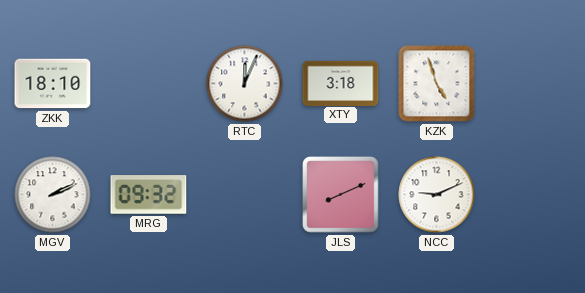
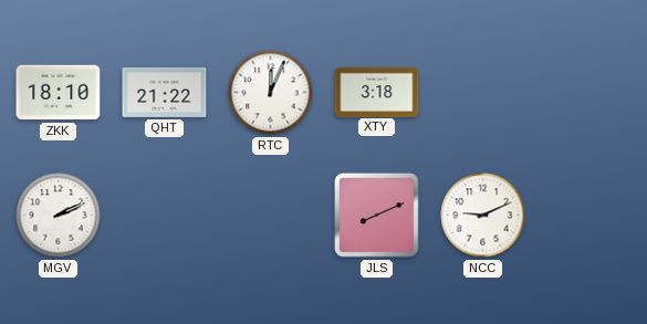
QHT: none -> 21:22
KZK: 4:57 -> none
MRG: 09:32 -> none
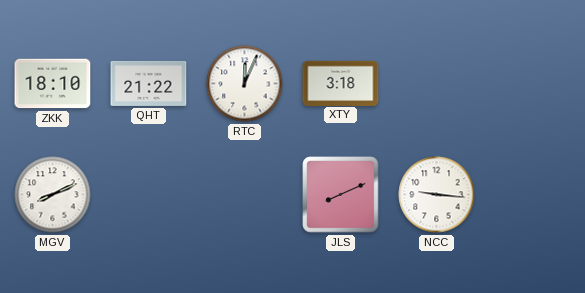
MGV: 2:11 -> 8:11
NCC: 9:11 -> 9:16
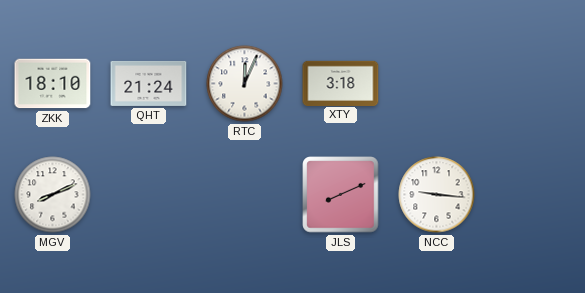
QHT: 21:22 -> 21:24
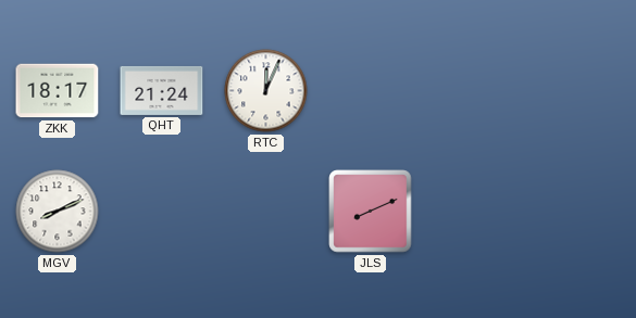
ZKK: 18:10 -> 18:17
XTY: 3:18 -> none
NCC: 9:16 -> none
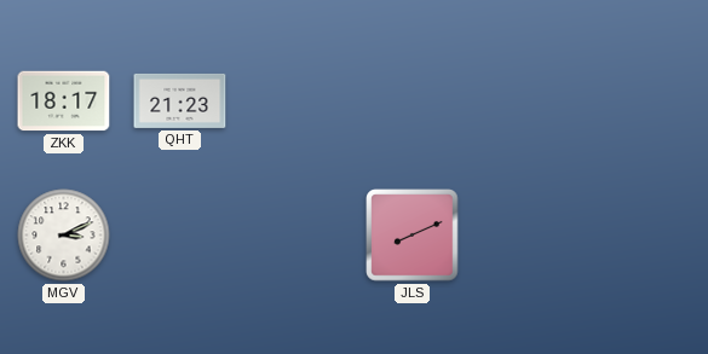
QHT: 21:24 -> 21:23
RTC: 12:04 -> none
MGV: 8:11 -> 3:11
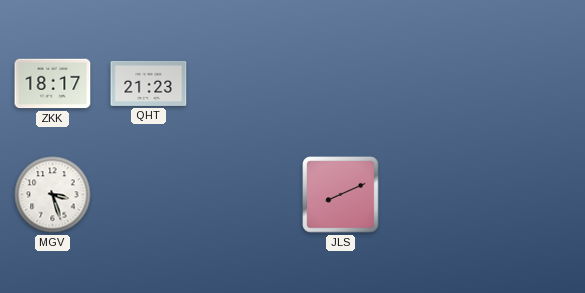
MGV: 3:11 -> 3:27
